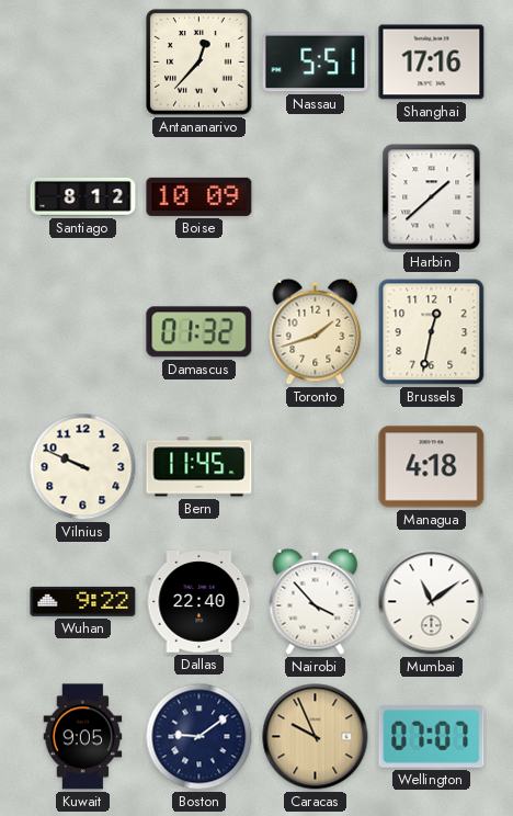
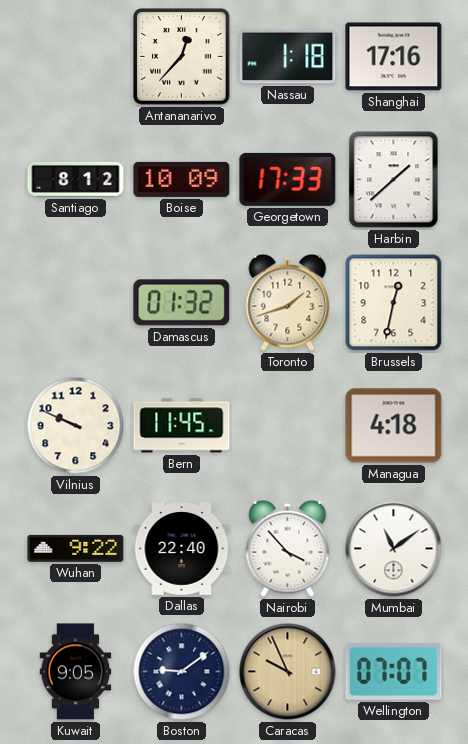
Nassau: 5:51 -> 1:18
Georgetown: none -> 17:33
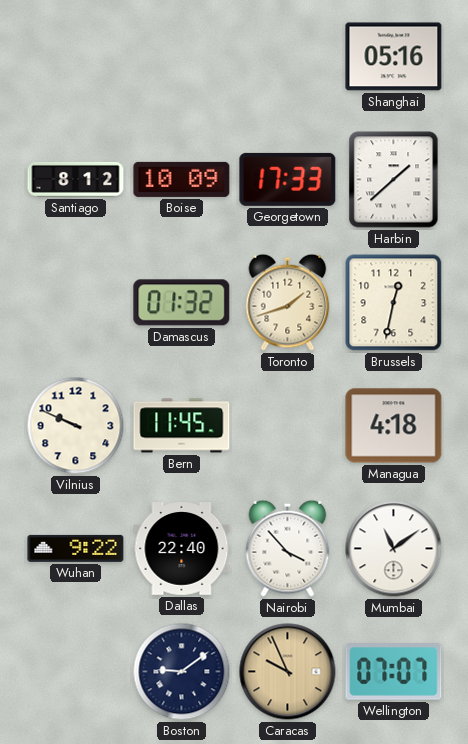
Antananarivo: 12:37 -> none
Nassau: 1:18 -> none
Shanghai: 17:16 -> 05:16
Kuwait: 9:05 -> none
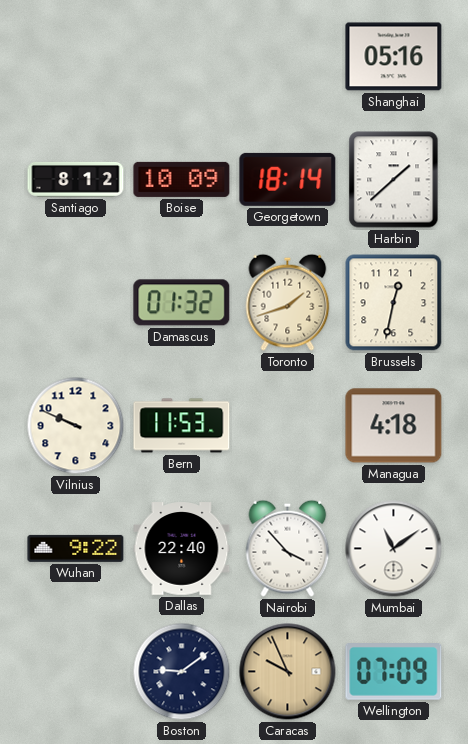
Georgetown: 17:33 -> 18:14
Bern: 11:45 -> 11:53
Wellington: 07:07 -> 07:09
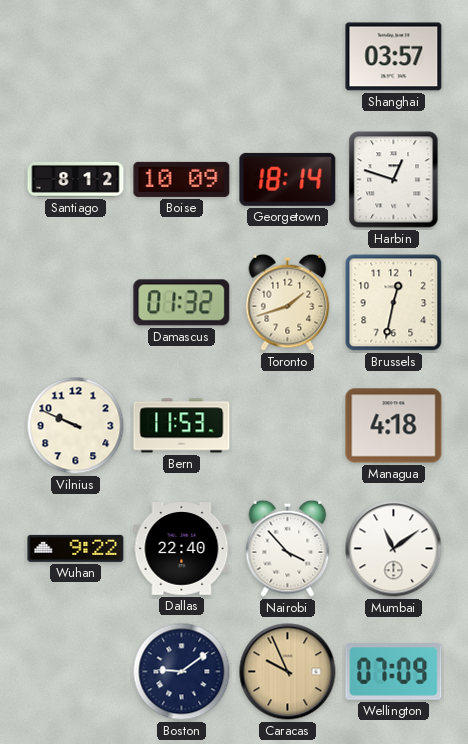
Shanghai: 05:16 -> 03:57
Harbin: 1:38 -> 12:48
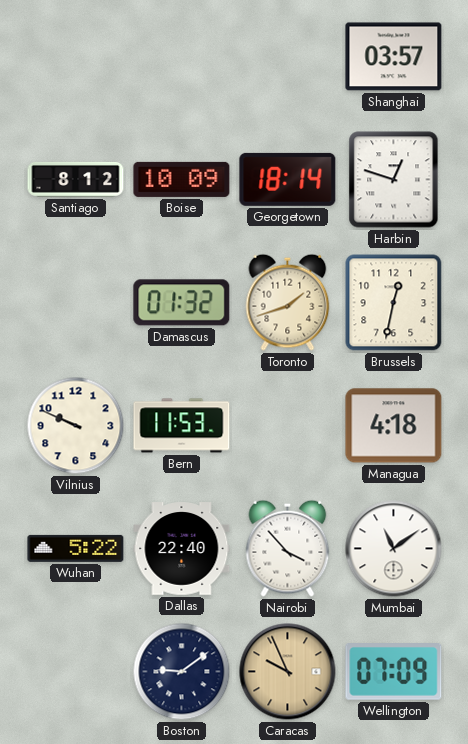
Wuhan: 9:22 -> 5:22
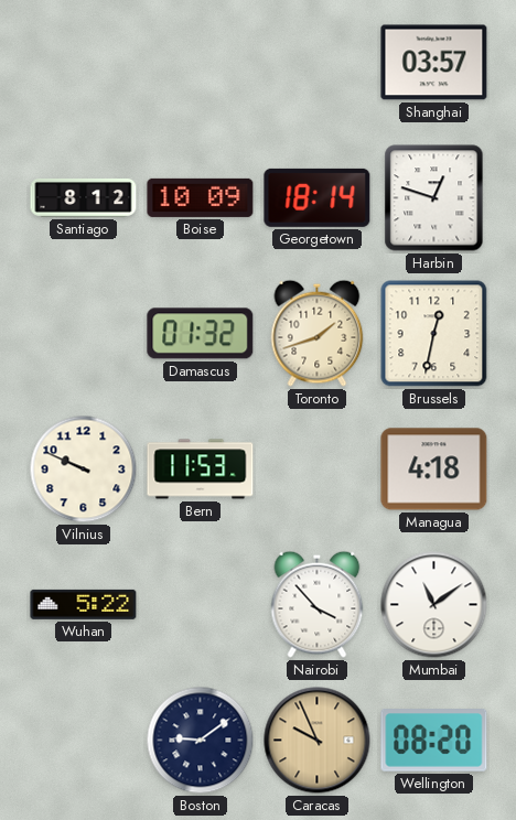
Dallas: 22:40 -> none
Wellington: 07:09 -> 08:20
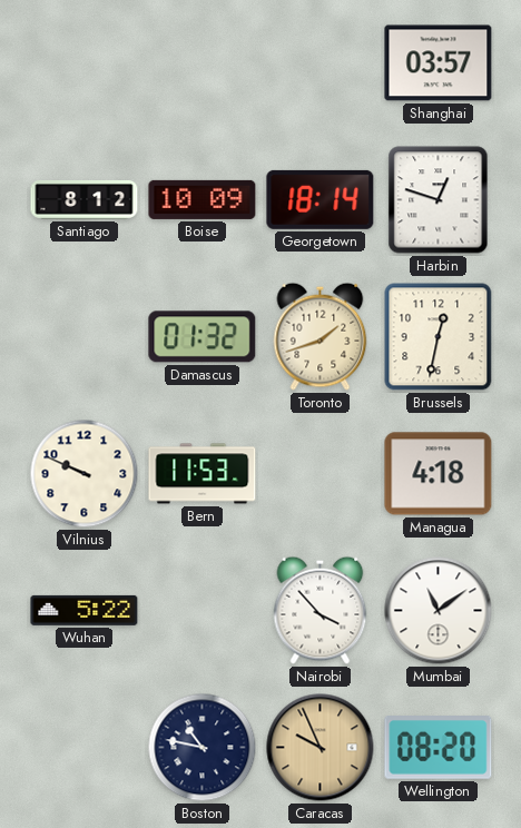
Boston: 9:09 -> 10:47
